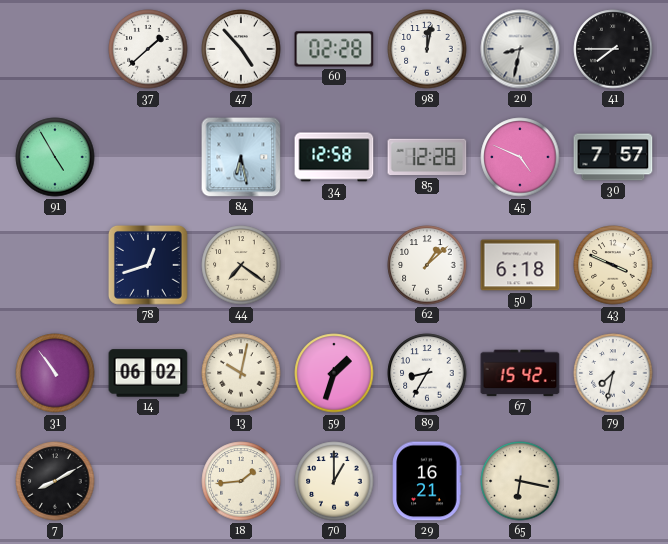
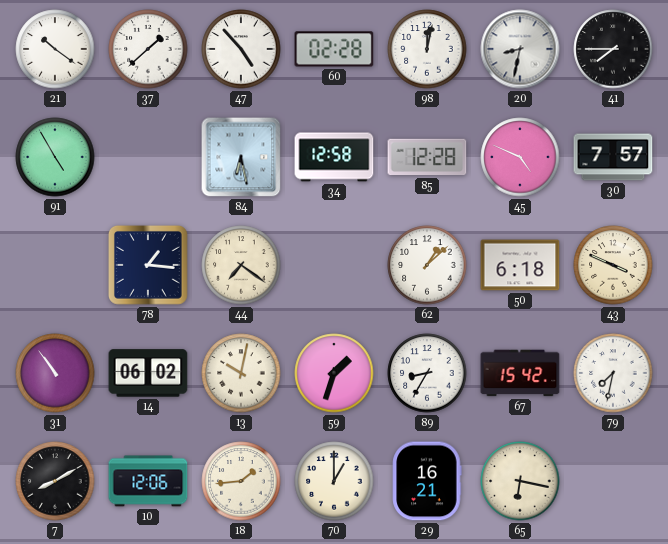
21: none -> 10:21
78: 12:42 -> 1:16
10: none -> 12:06
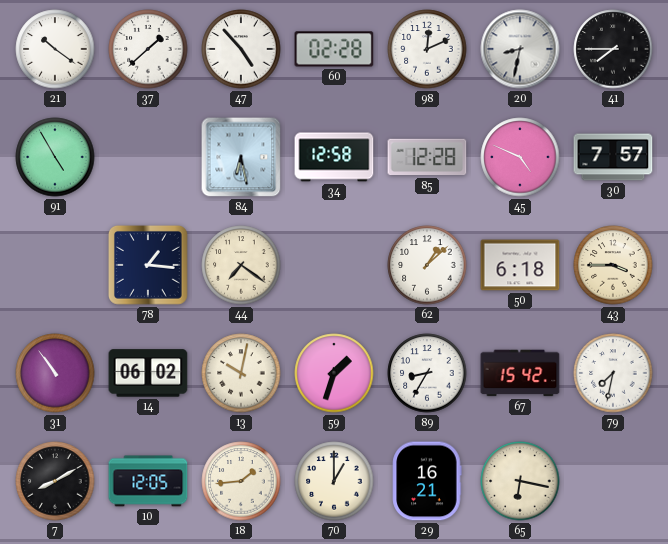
98: 12:02 -> 12:11
43: 3:49 -> 3:45
10: 12:06 -> 12:05
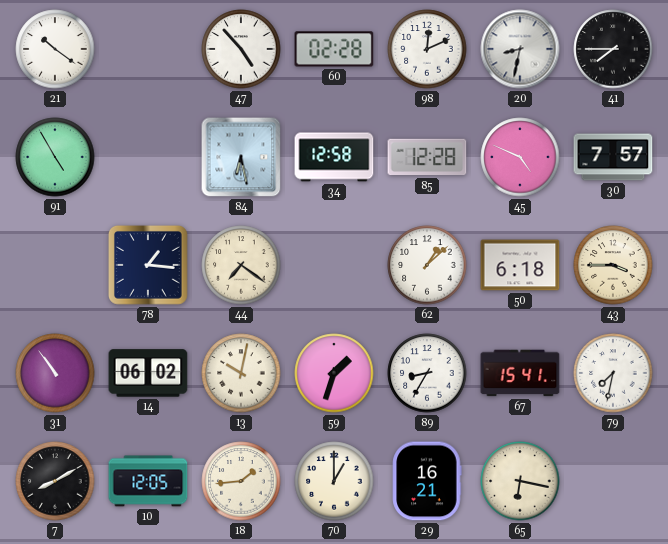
37: 1:38 -> none
67: 15:42 -> 15:41
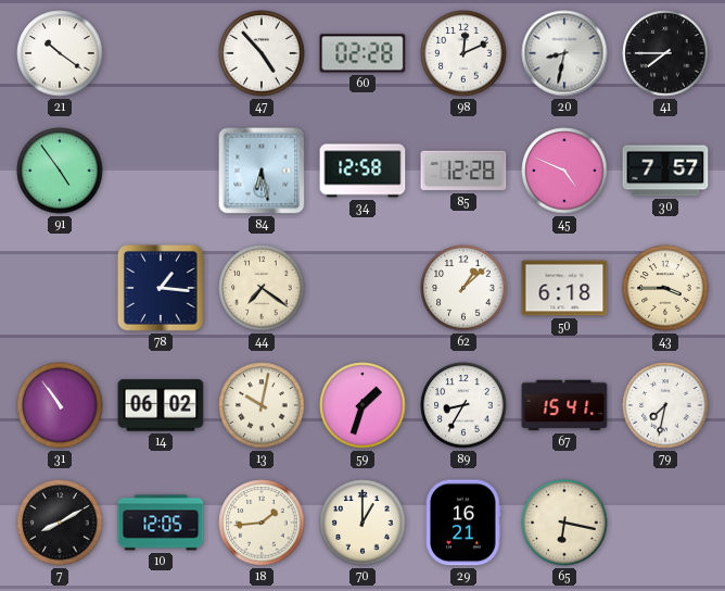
91: 4:55 -> 4:54
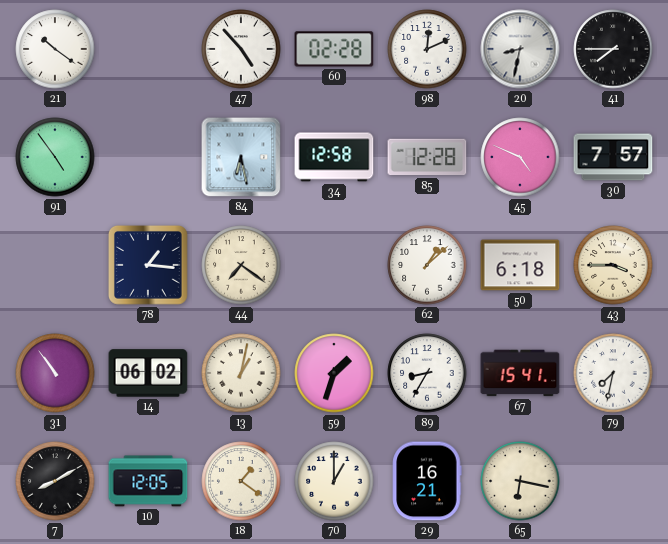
13: 10:02 -> 1:02
18: 1:44 -> 1:21
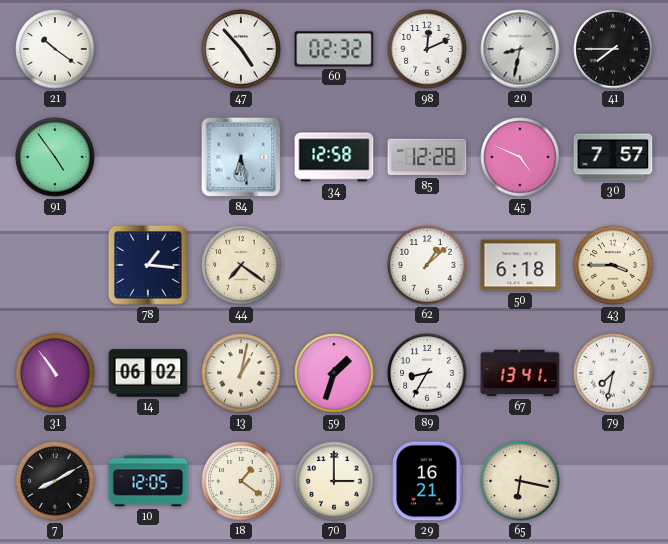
60: 02:28 -> 02:32
67: 15:41 -> 13:41
70: 1:00 -> 3:00
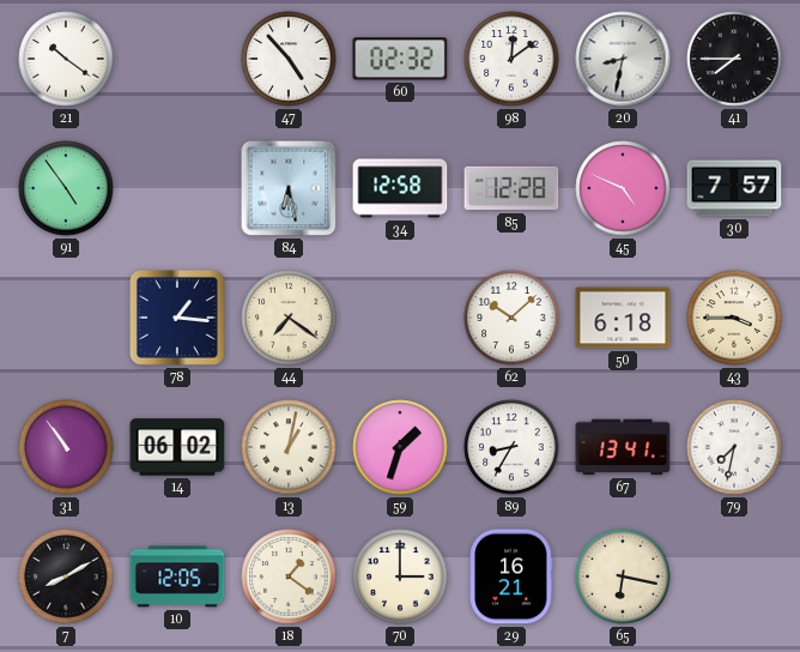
98: 12:11 -> 12:09
62: 1:08 -> 10:08
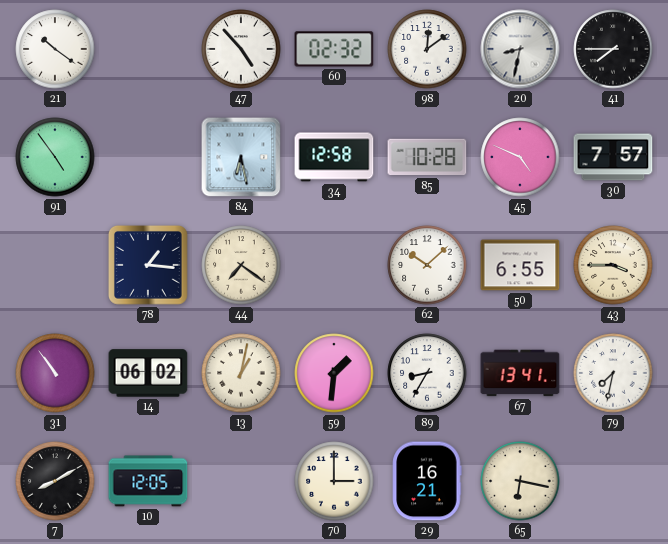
85: 12:28 -> 10:28
50: 6:18 -> 6:55
59: 1:33 -> 1:31
18: 1:21 -> none
